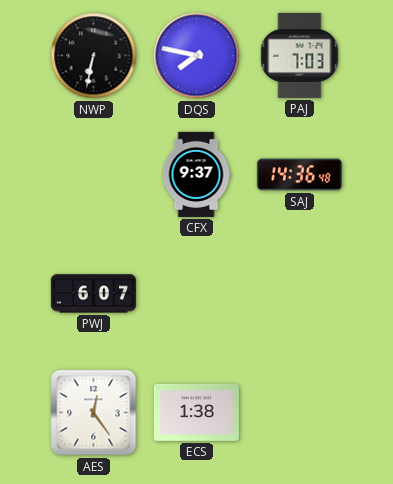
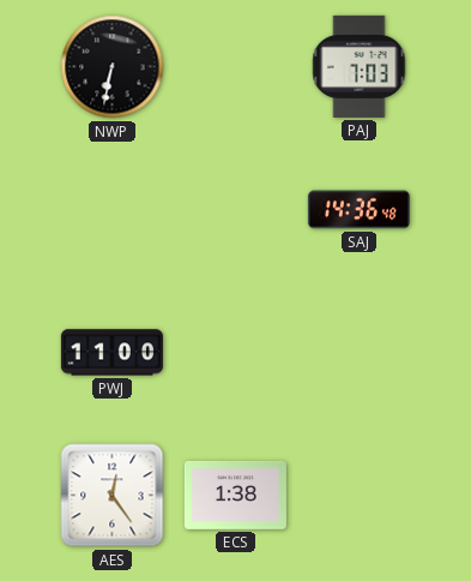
DQS: 7:47 -> none
CFX: 9:37 -> none
PWJ: 6:07 -> 11:00
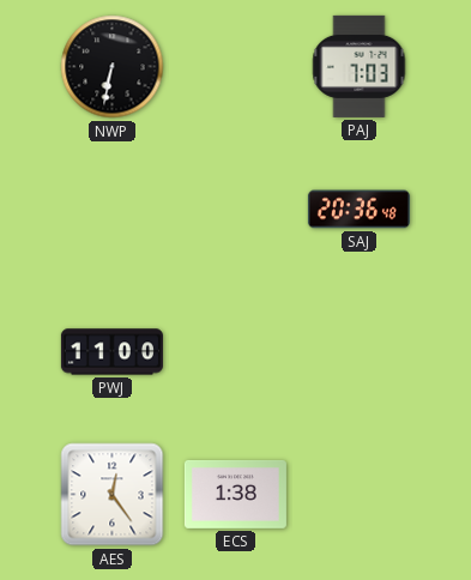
SAJ: 14:36 -> 20:36
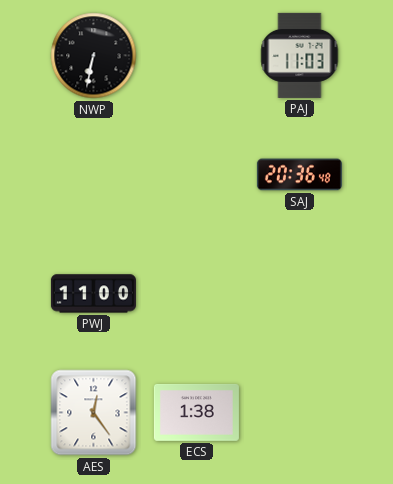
PAJ: 7:03 -> 11:03
